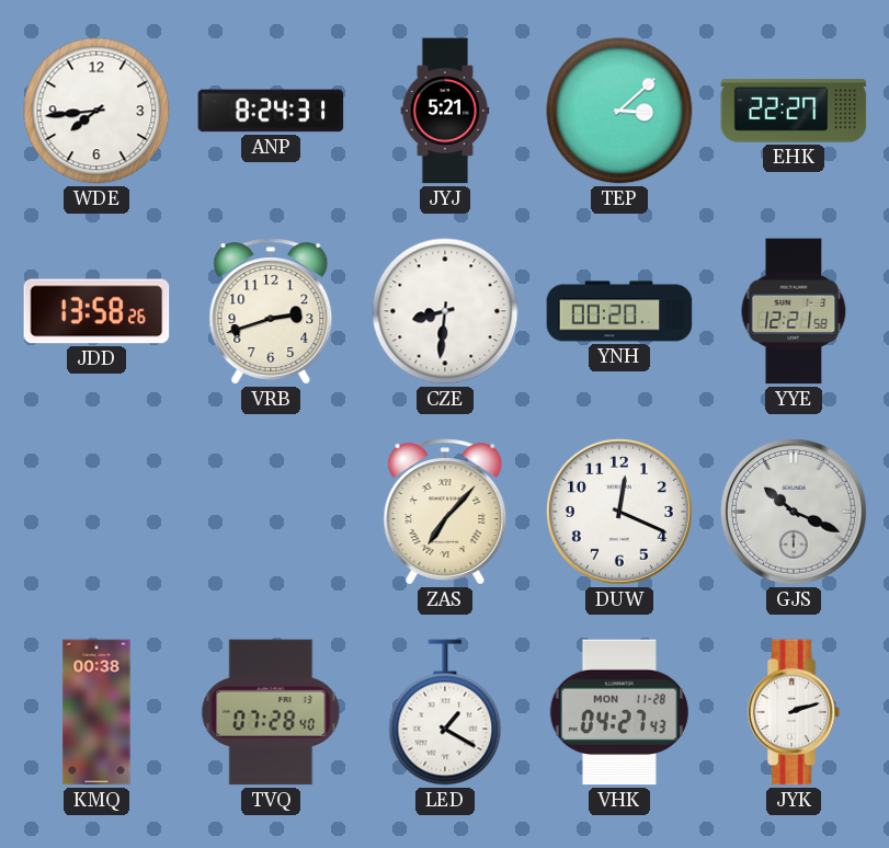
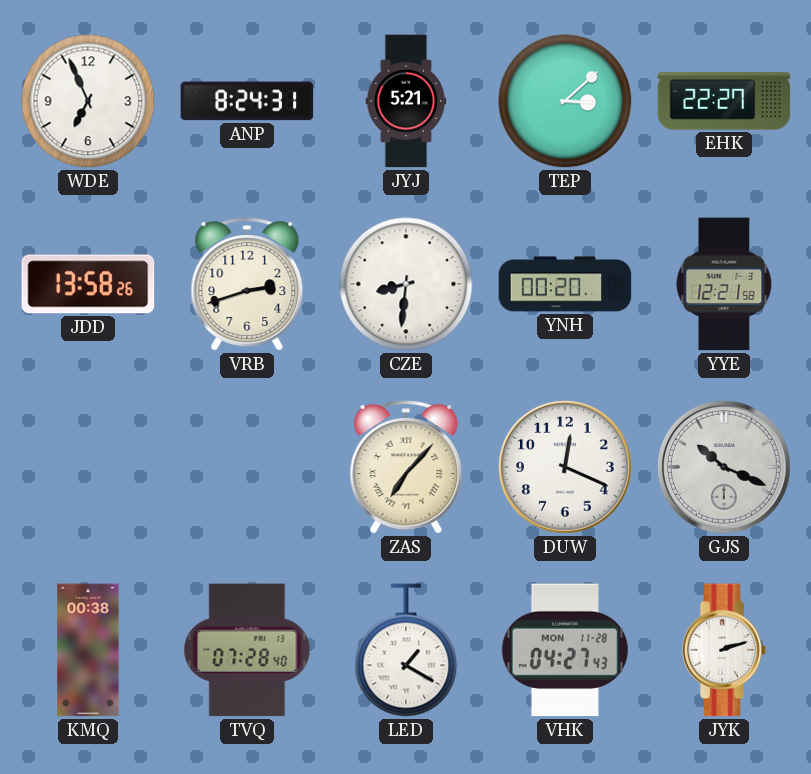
WDE: 7:44 -> 6:56
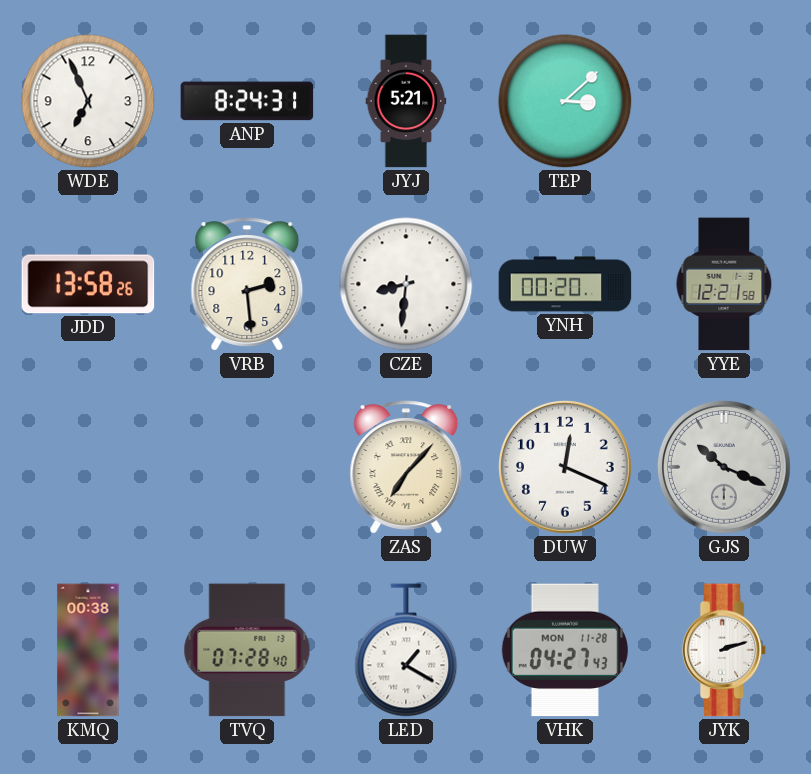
EHK: 22:27 -> none
VRB: 2:42 -> 2:29
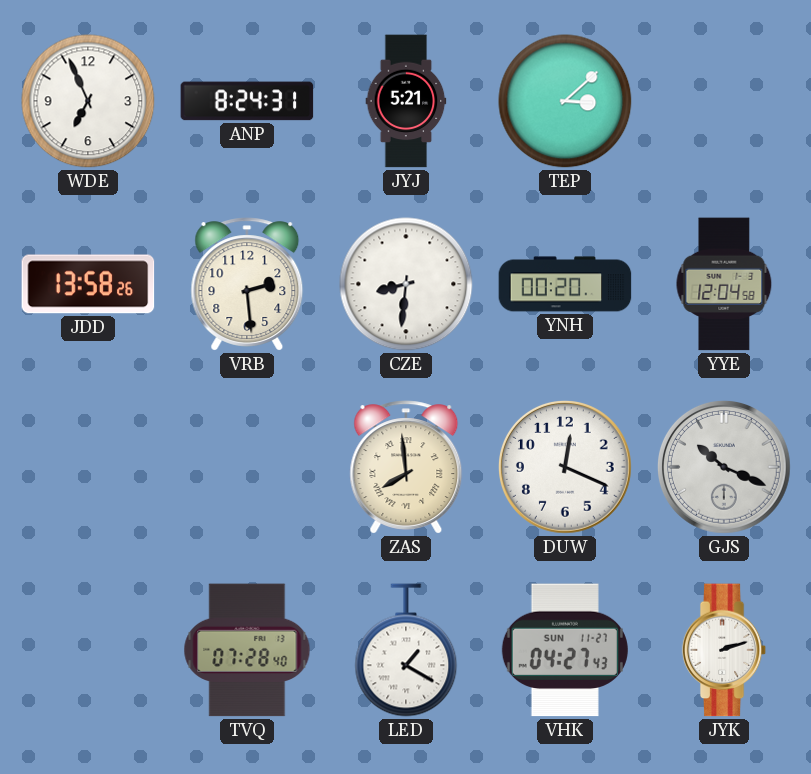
YYE: 12:21 -> 12:04
ZAS: 7:07 -> 7:59
KMQ: 00:38 -> none
VHK date: MON 11-28 -> SUN 11-27
